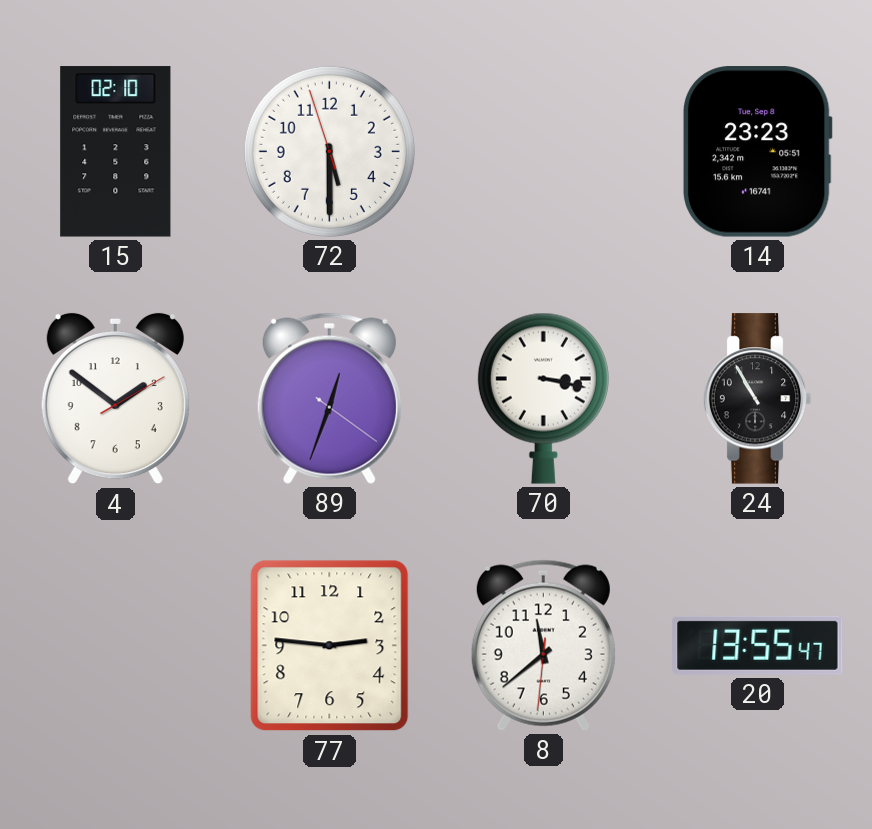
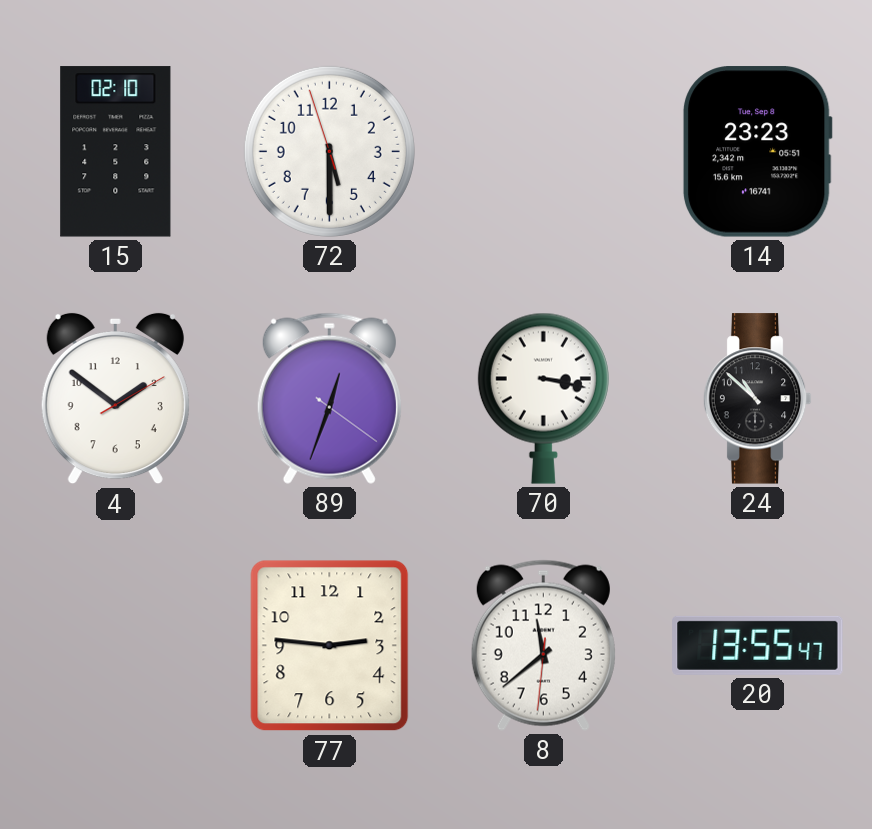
24: 10:55 -> 10:52
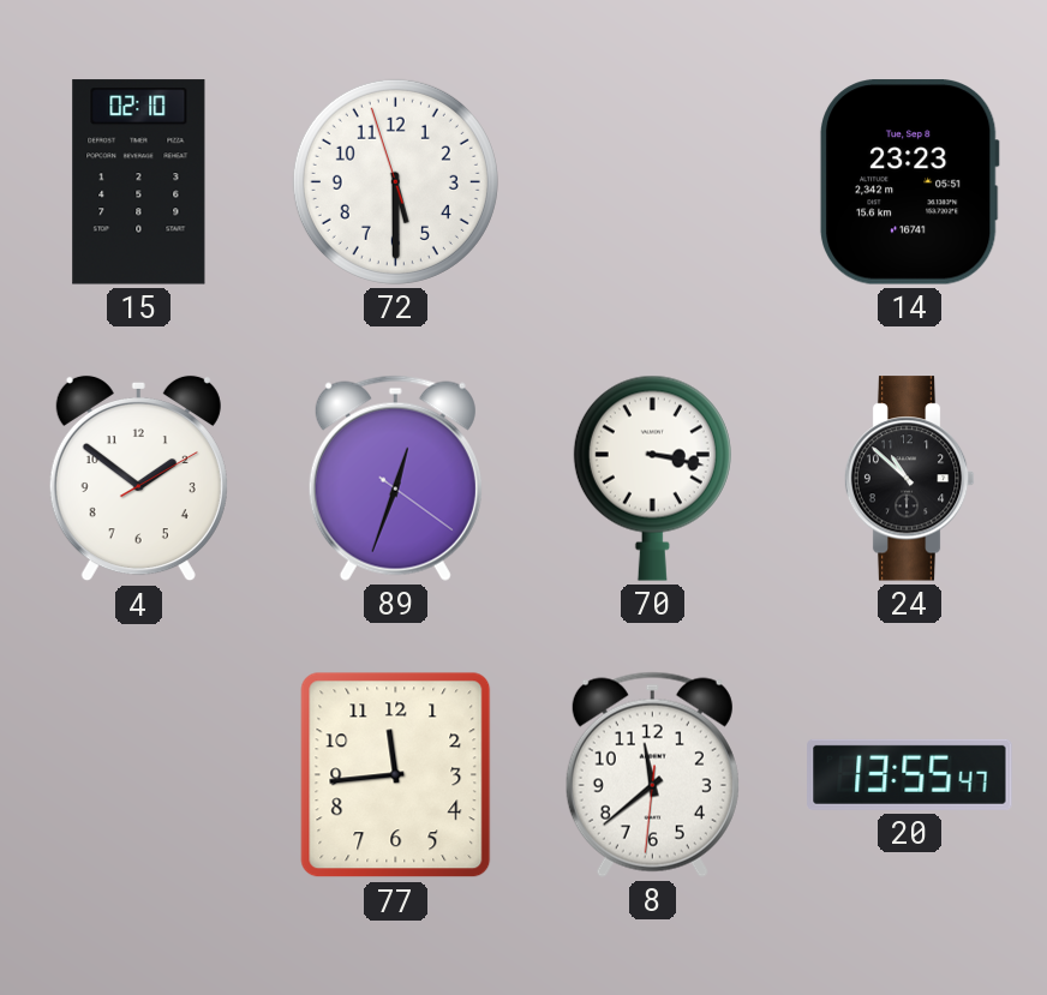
77: 2:46 -> 11:44
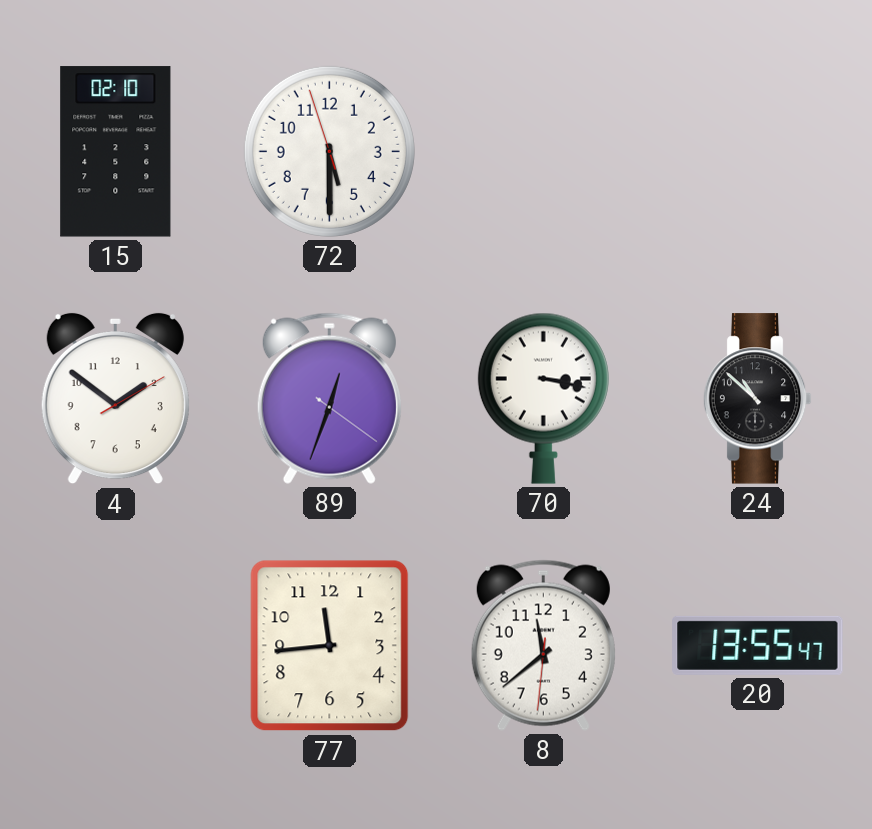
14: 23:23 -> none
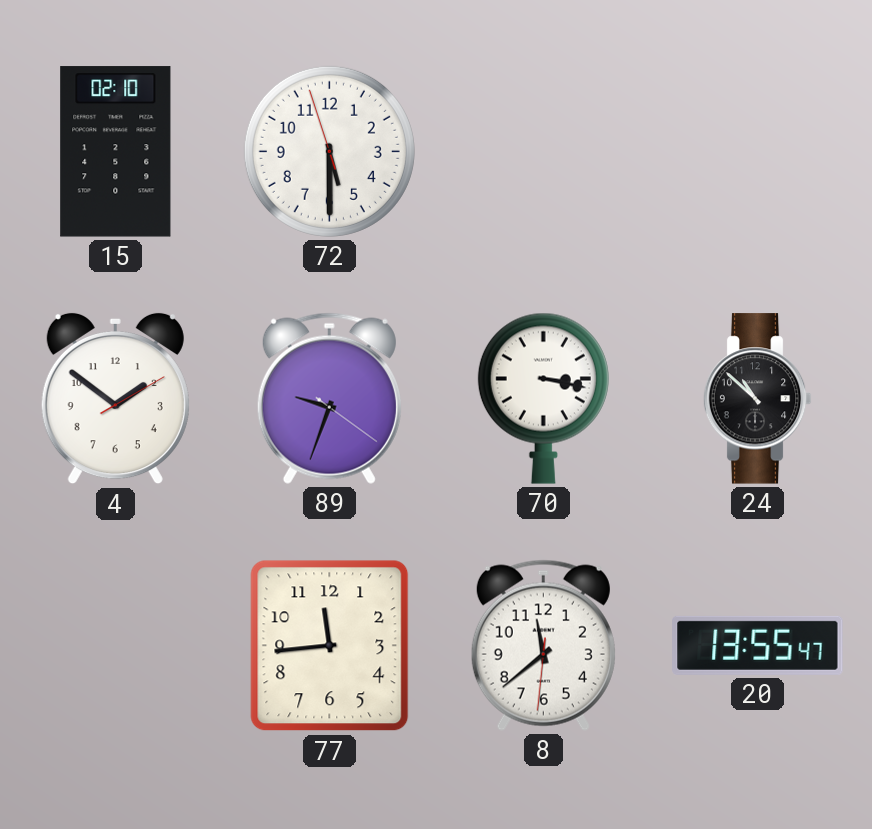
89: 12:33 -> 9:33
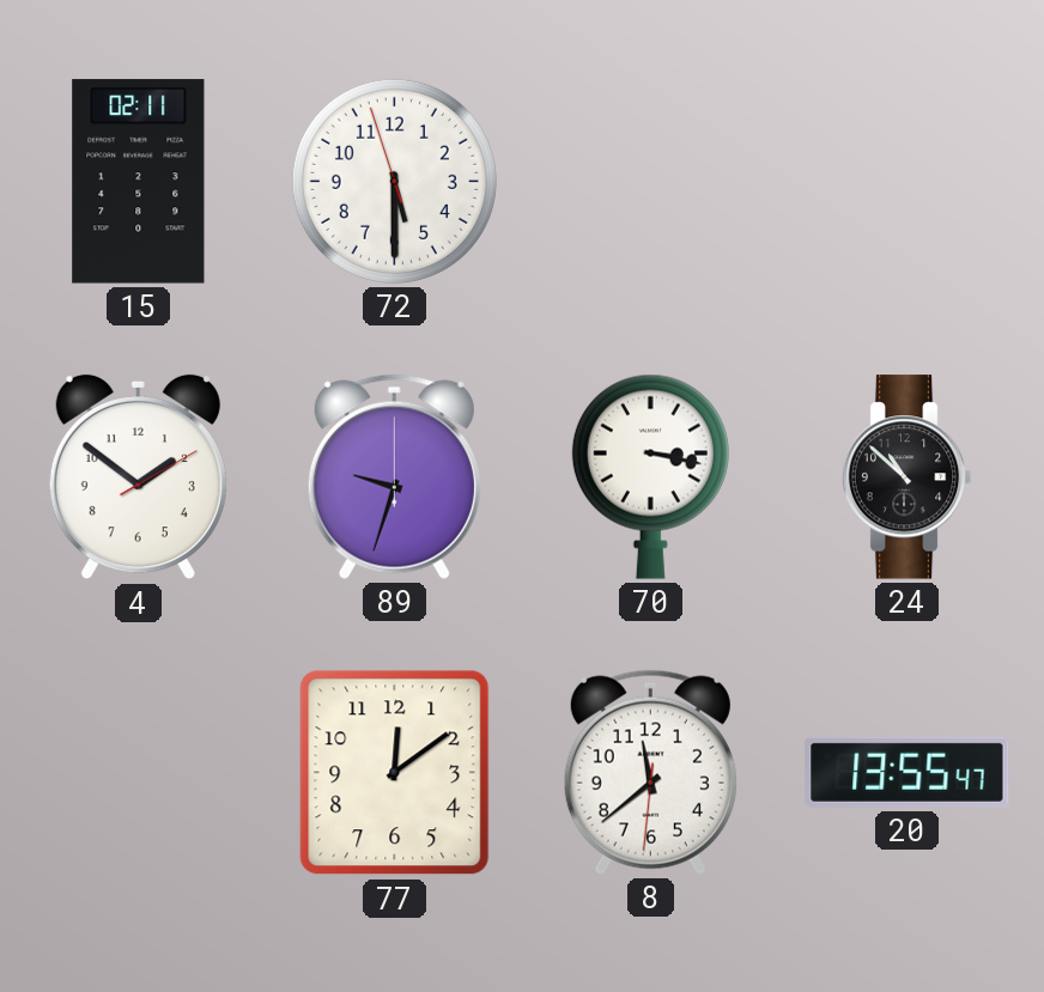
15: 02:10 -> 02:11
89: 9:33:21 -> 9:33:00
77: 11:44 -> 12:09
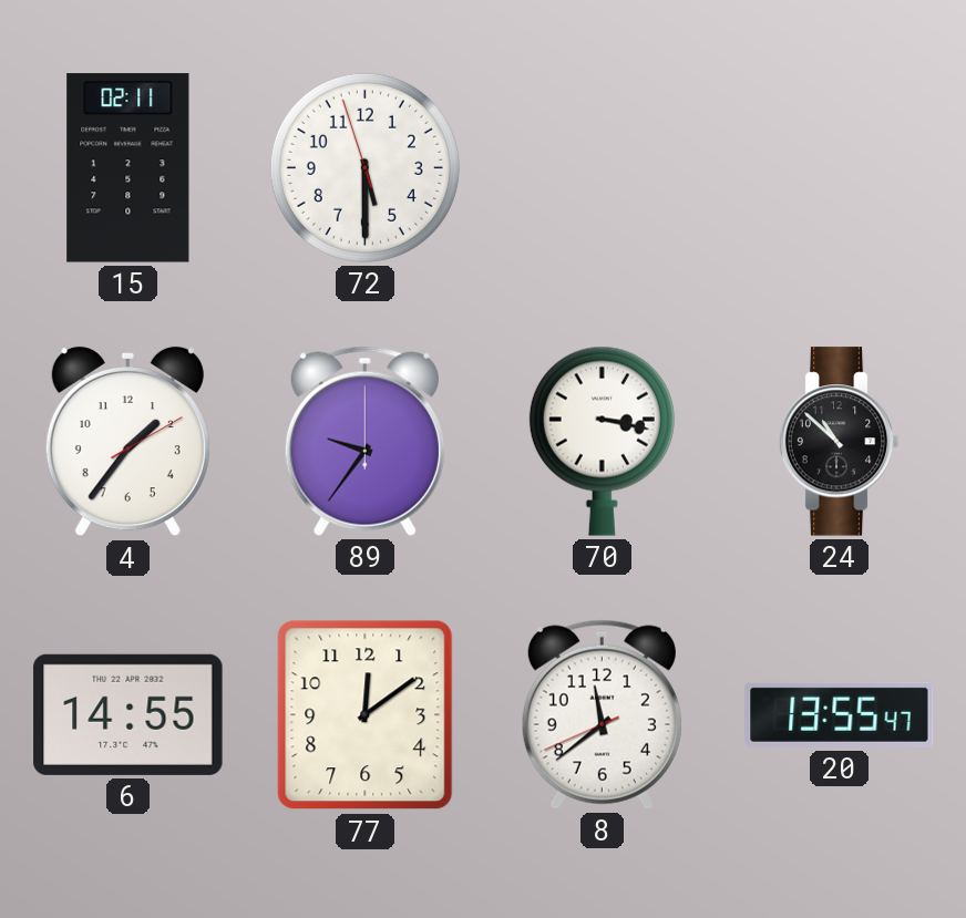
4: 1:51 -> 1:36
89: 9:33 -> 9:36
6: none -> 14:55
8: 11:38:31 -> 11:38:41
